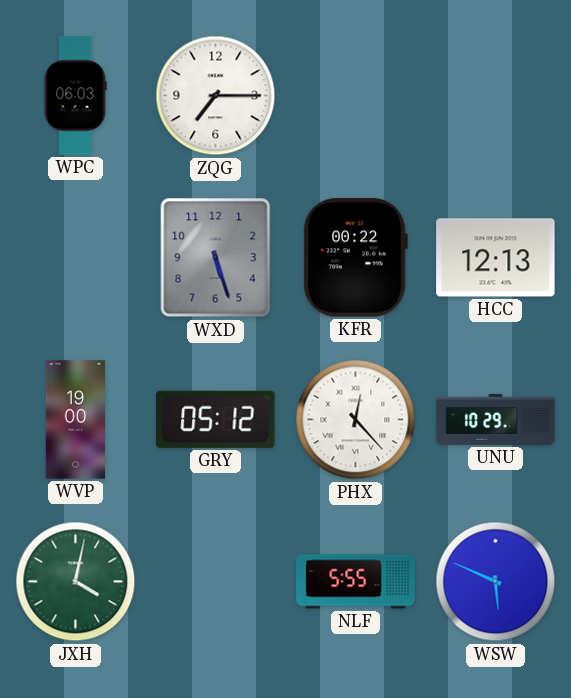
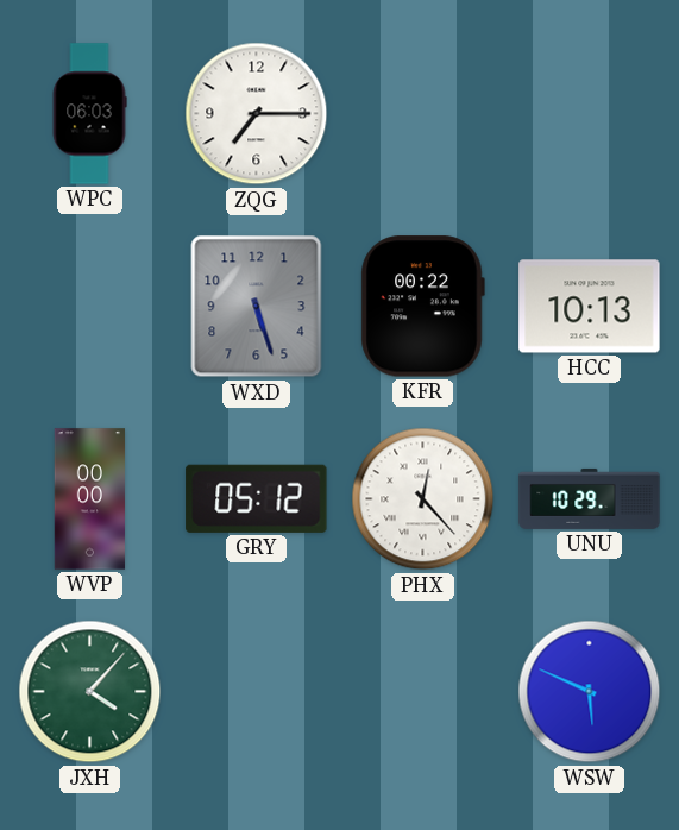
HCC: 12:13 -> 10:13
WVP: 19:00 -> 00:00
JXH: 4:02 -> 4:07
NLF: 5:55 -> none
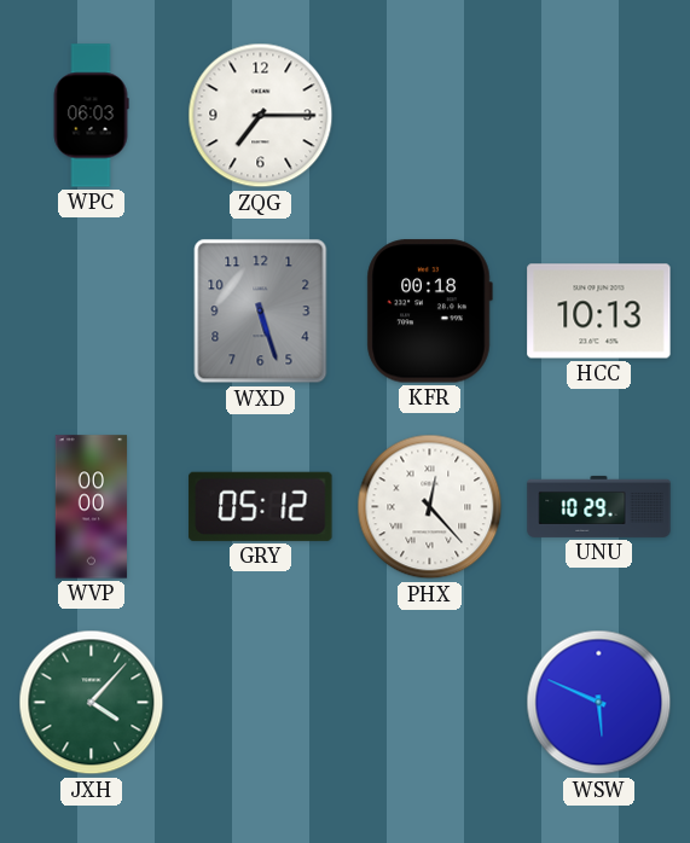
KFR: 00:22 -> 00:18
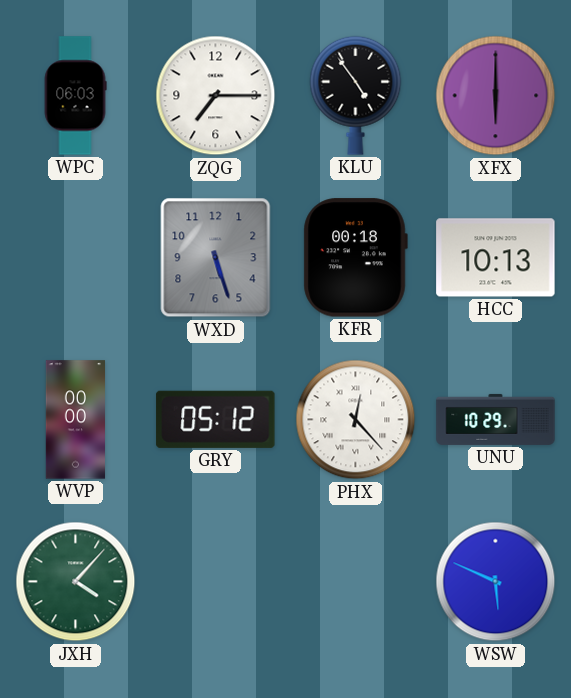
KLU: none -> 4:54
XFX: none -> 6:00
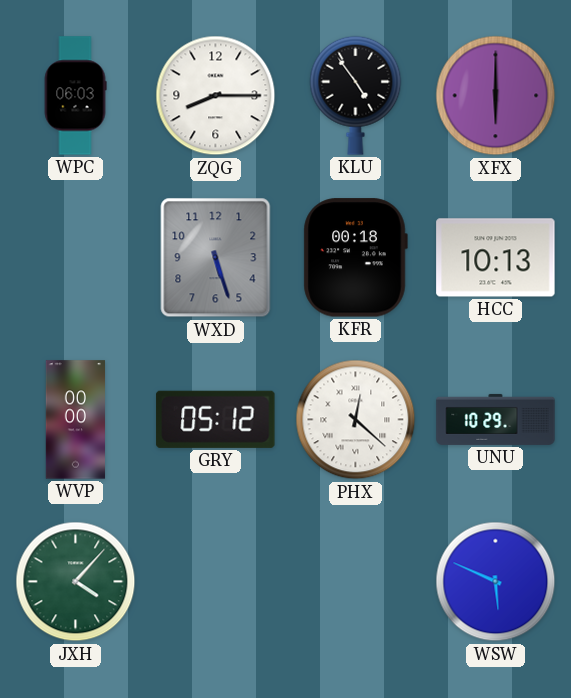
ZQG: 7:15 -> 8:15
PHX: 12:23 -> 12:22
